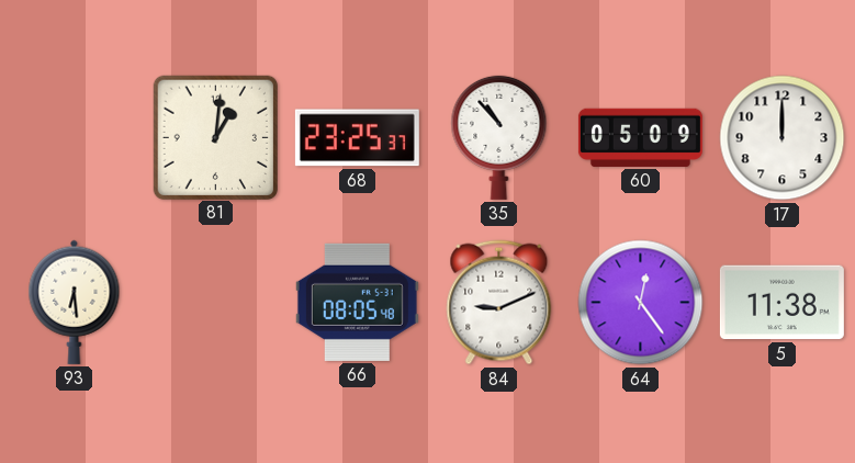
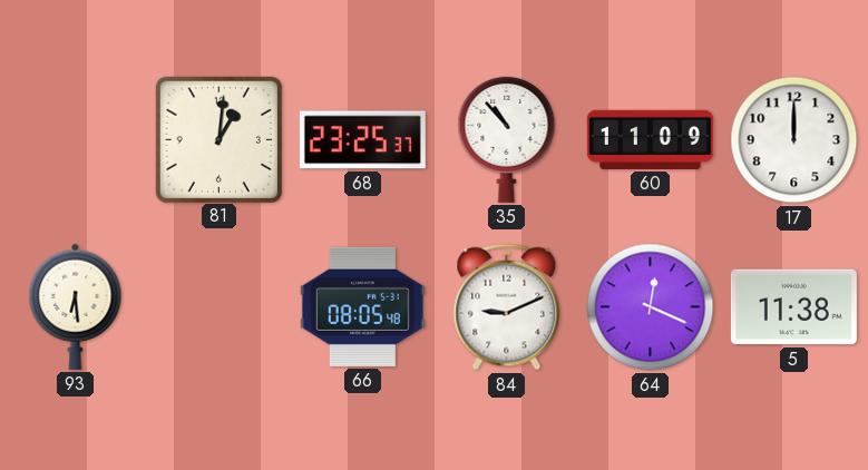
60: 05:09 -> 11:09
64: 12:24 -> 12:19
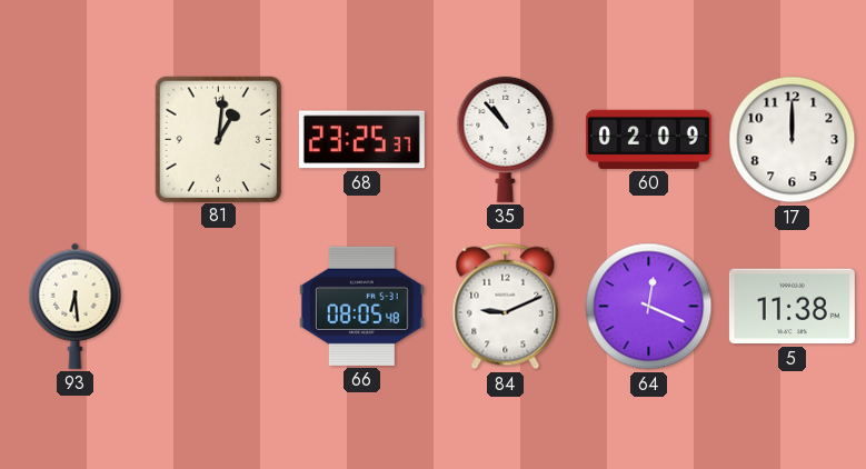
60: 11:09 -> 02:09
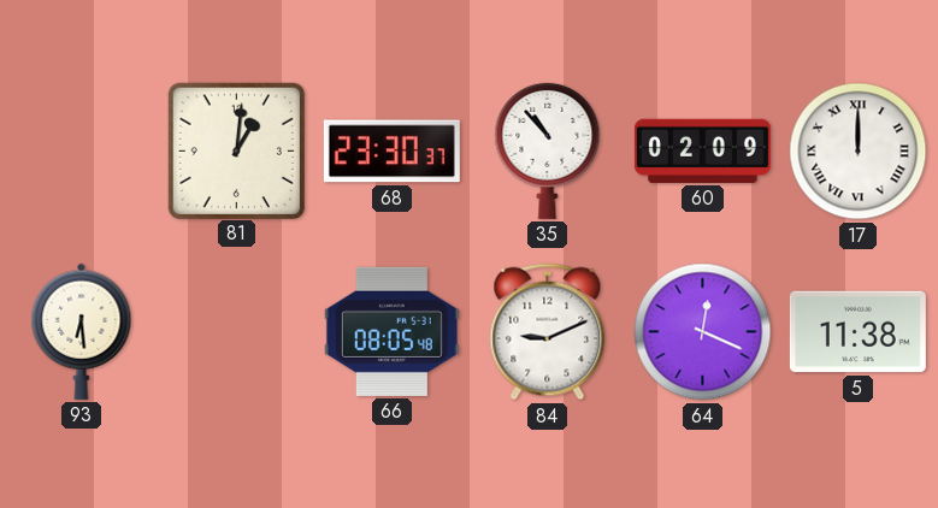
68: 23:25 -> 23:30
17 numerals: Arabic -> Roman
